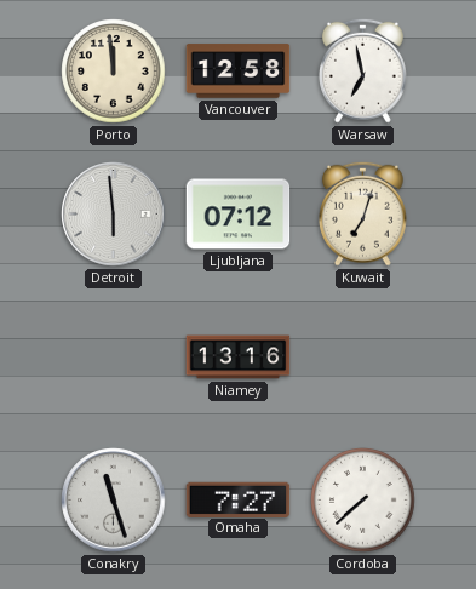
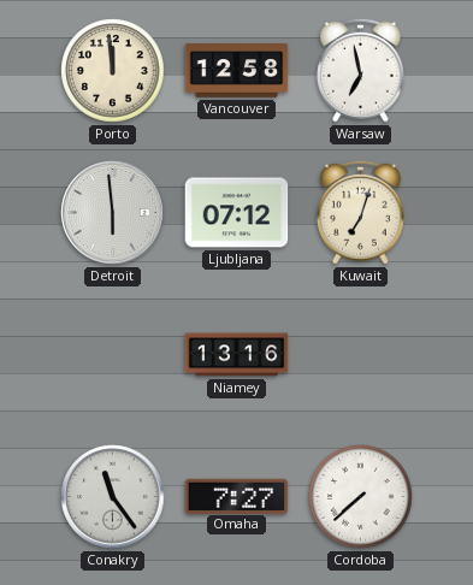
Conakry: 11:27 -> 11:24
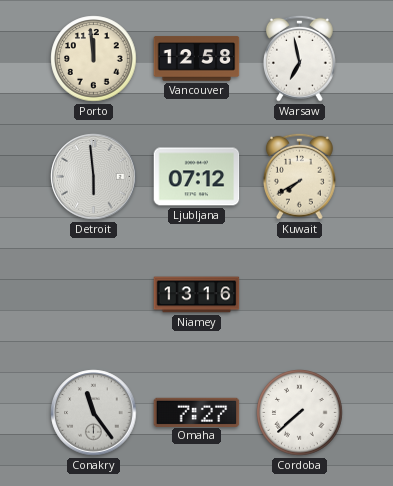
Kuwait: 7:03 -> 7:40
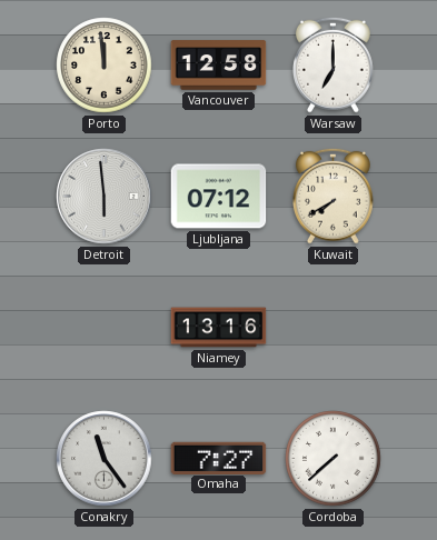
Warsaw: 6:58 -> 7:00
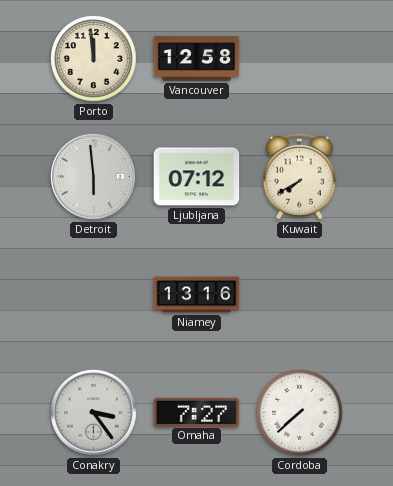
Warsaw: 7:00 -> none
Conakry: 11:24 -> 3:24
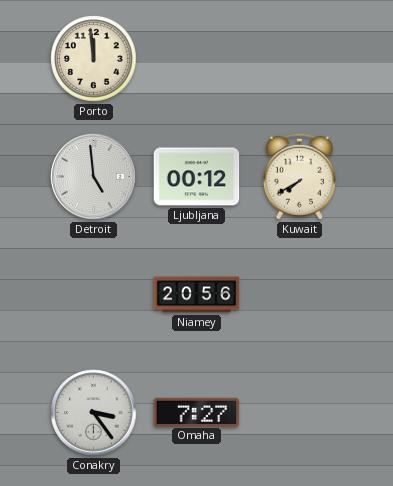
Vancouver: 12:58 -> none
Detroit: 5:59 -> 4:59
Ljubljana: 07:12 -> 00:12
Niamey: 13:16 -> 20:56
Cordoba: 7:38 -> none
